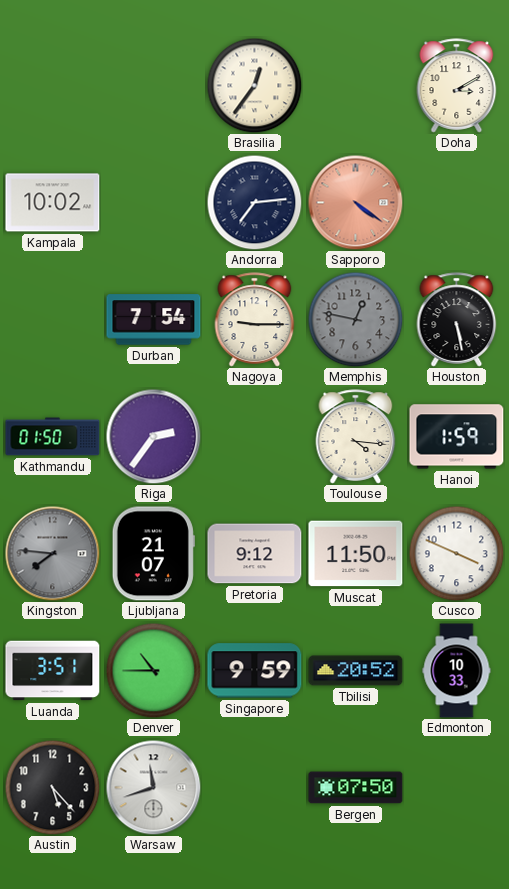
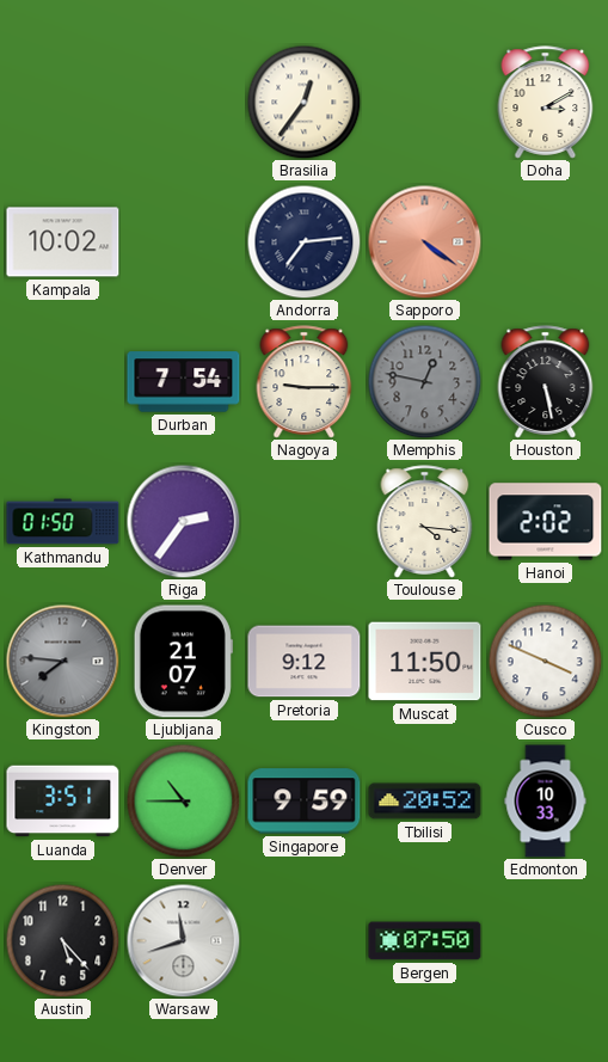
Hanoi: 1:59 -> 2:02
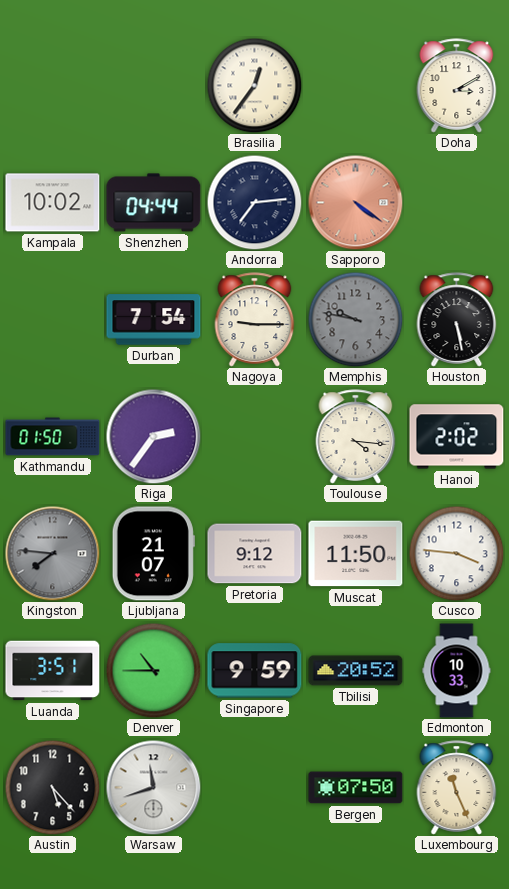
Shenzhen: none -> 04:44
Memphis: 12:47 -> 9:47
Cusco: 3:49 -> 3:46
Luxembourg: none -> 11:26
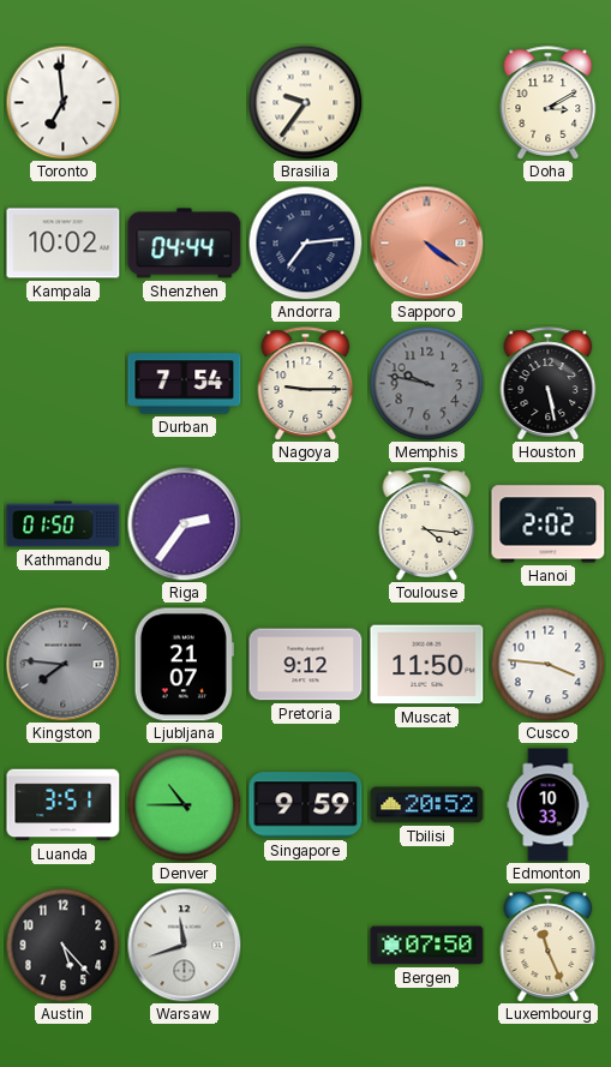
Toronto: none -> 6:59
Brasilia: 12:36 -> 9:36
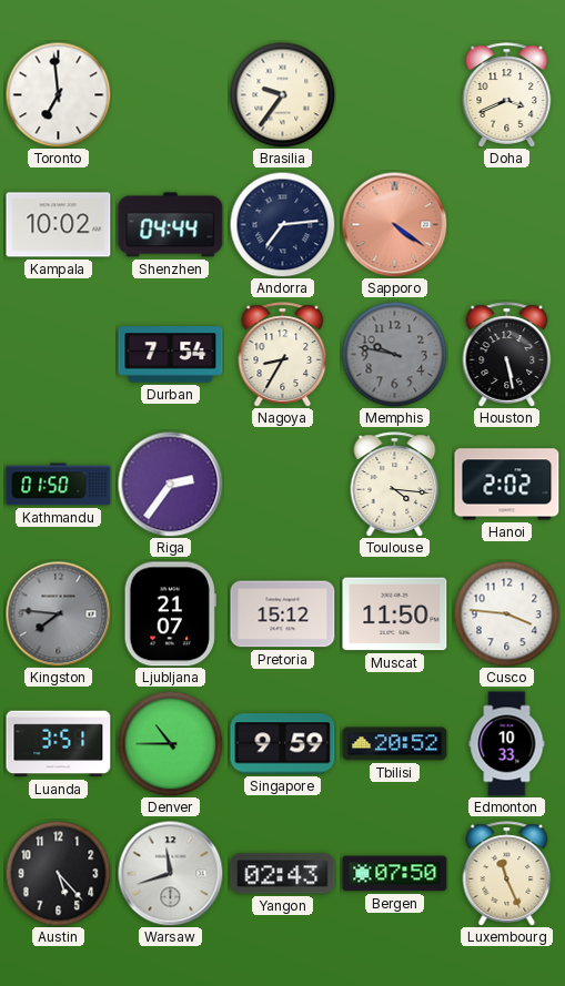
Doha: 3:10 -> 3:41
Nagoya: 9:15 -> 8:35
Pretoria: 9:12 -> 15:12
Yangon: none -> 02:43
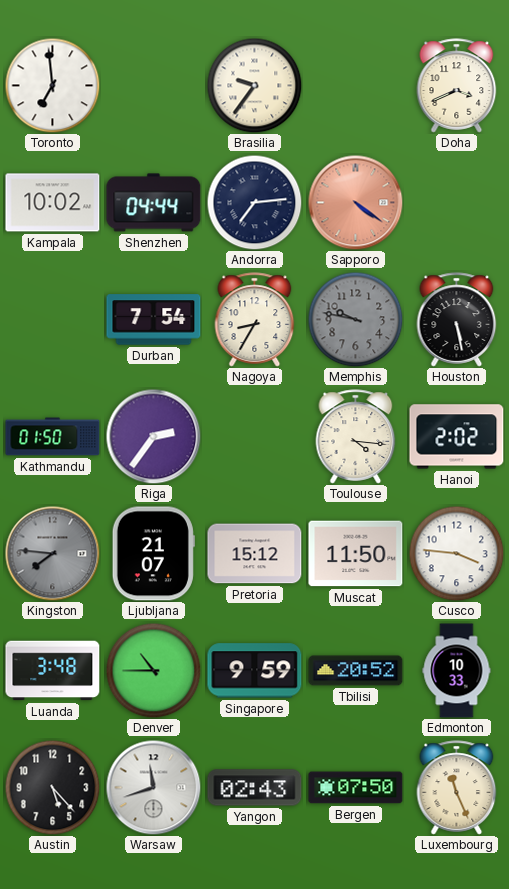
Luanda: 3:51 -> 3:48
